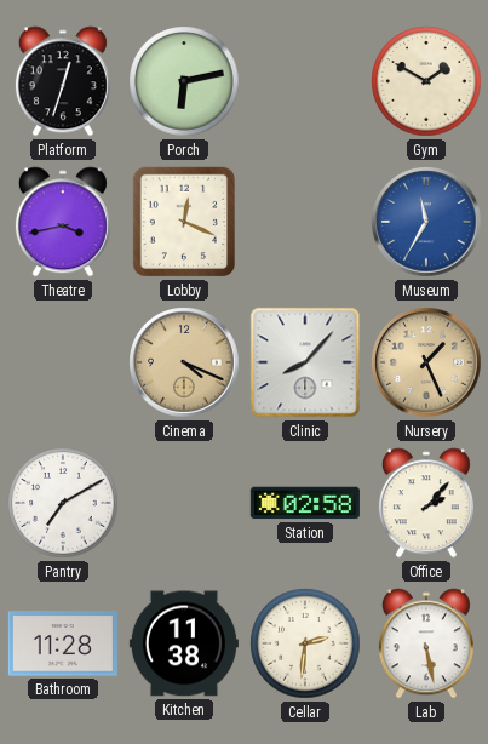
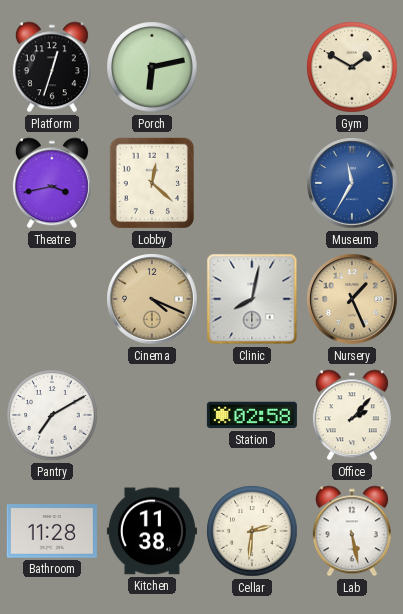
Lobby: 12:19 -> 12:22
Clinic: 8:07 -> 8:02
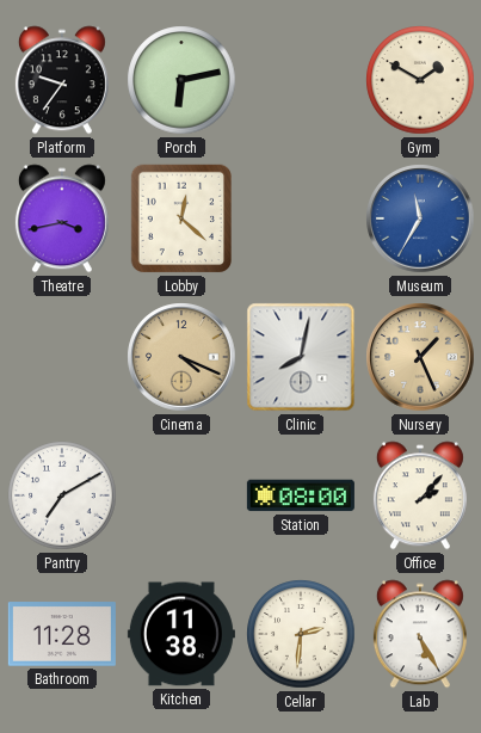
Platform: 12:33 -> 9:36
Station: 02:58 -> 08:00
Lab: 5:28 -> 5:25
